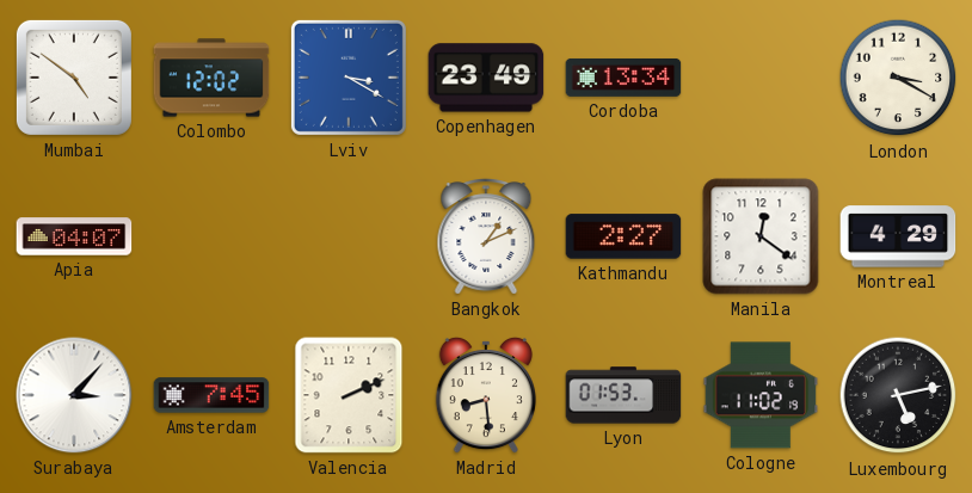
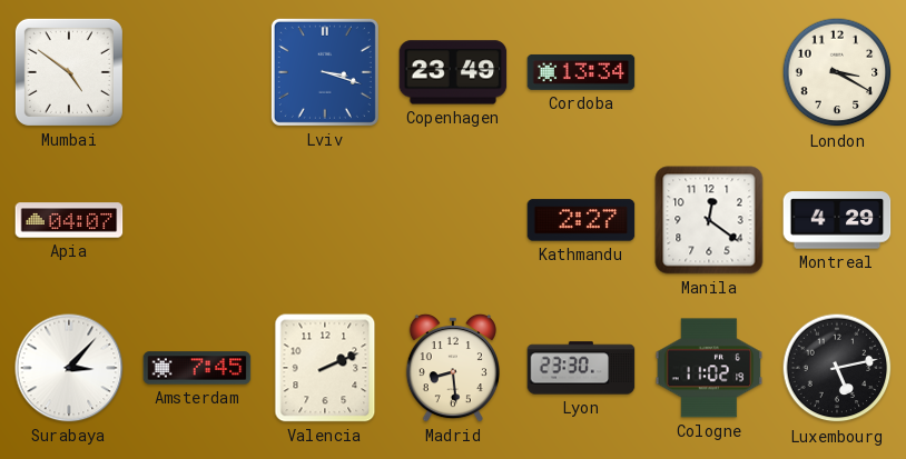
Colombo: 12:02 -> none
Lviv: 3:20 -> 3:18
Bangkok: 1:11 -> none
Lyon: 01:53 -> 23:30
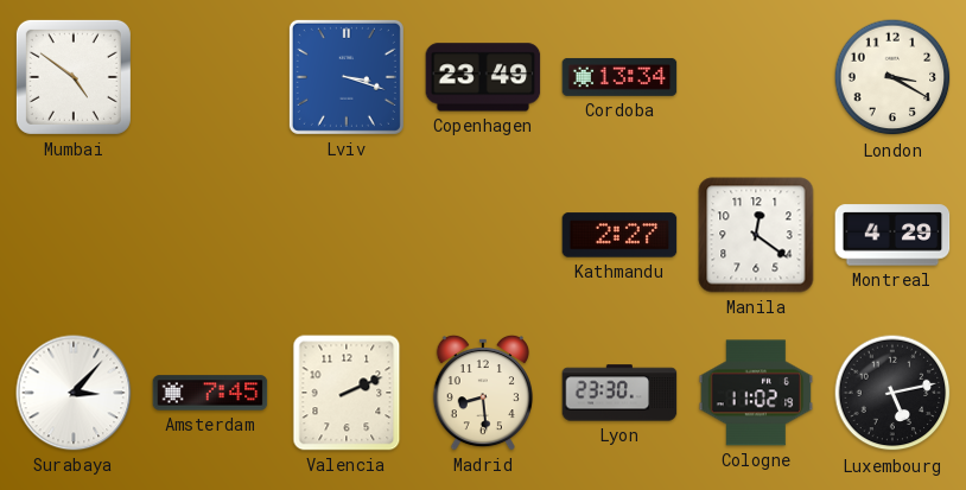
Apia: 04:07 -> none
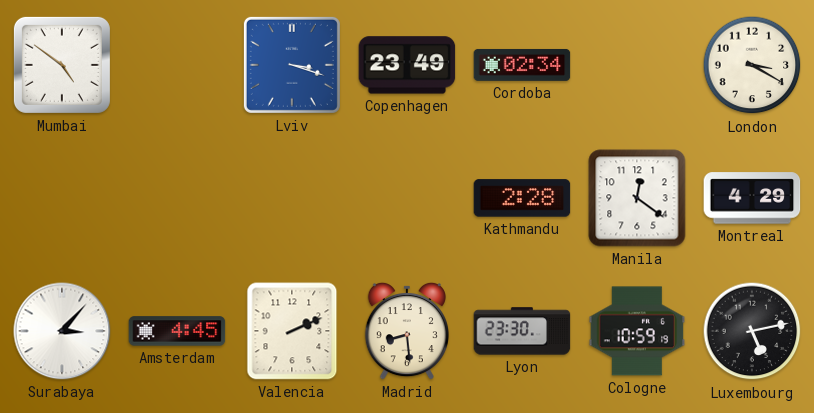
Cordoba: 13:34 -> 02:34
Kathmandu: 2:27 -> 2:28
Amsterdam: 7:45 -> 4:45
Cologne: 11:02 -> 10:59
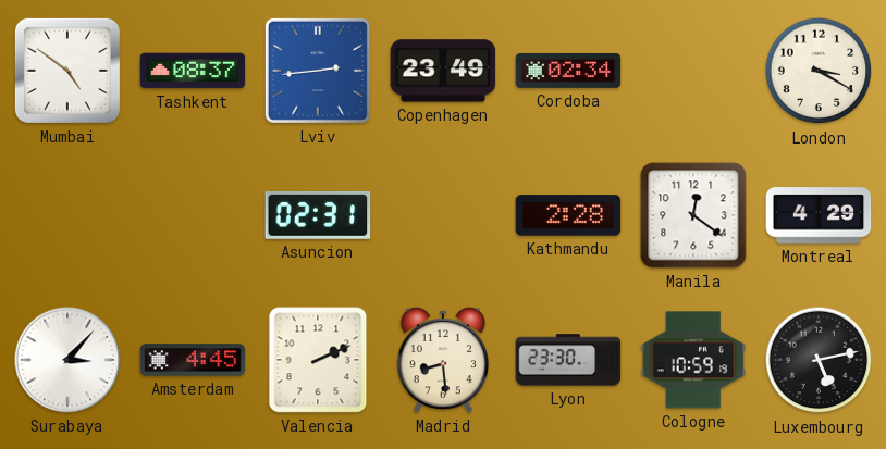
Tashkent: none -> 08:37
Lviv: 3:18 -> 2:44
Asuncion: none -> 02:31
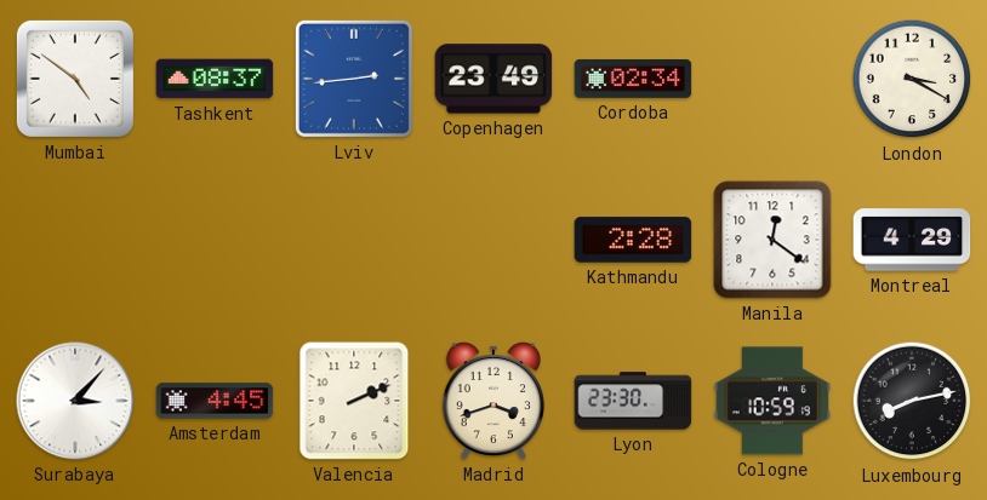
Asuncion: 02:31 -> none
Madrid: 8:29 -> 3:42
Luxembourg: 5:13 -> 8:13
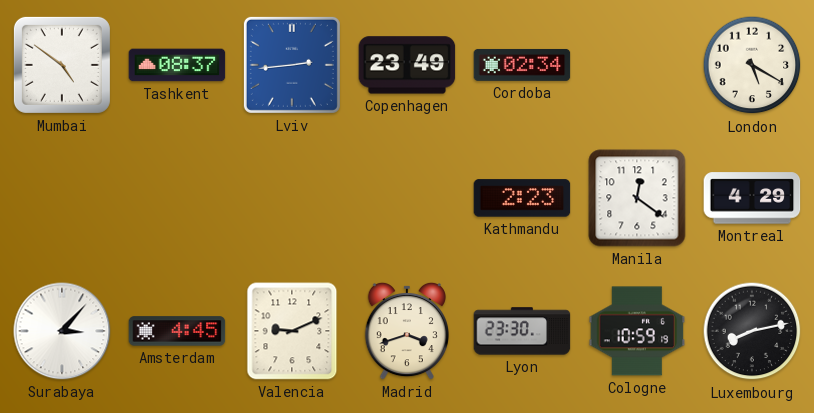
London: 3:20 -> 5:20
Kathmandu: 2:28 -> 2:23
Valencia: 2:11 -> 9:11
